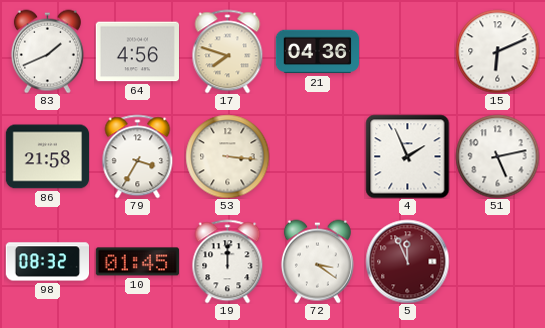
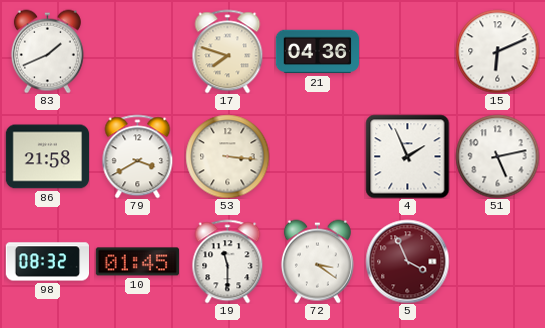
64: 4:56 -> none
79: 3:35 -> 3:40
19: 12:00 -> 11:30
5: 11:56 -> 3:56
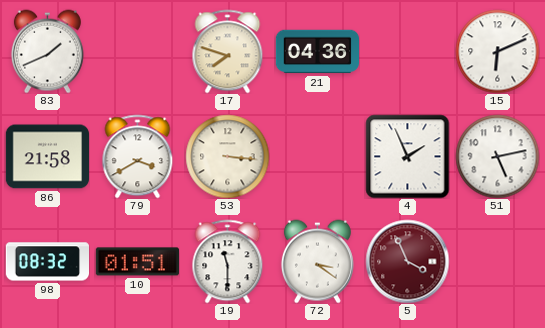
10: 01:45 -> 01:51
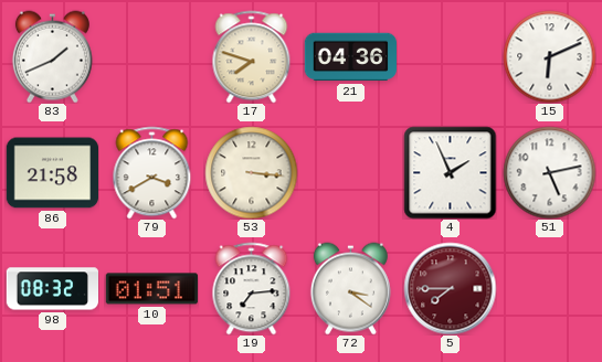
19: 11:30 -> 7:14
5: 3:56 -> 7:45
